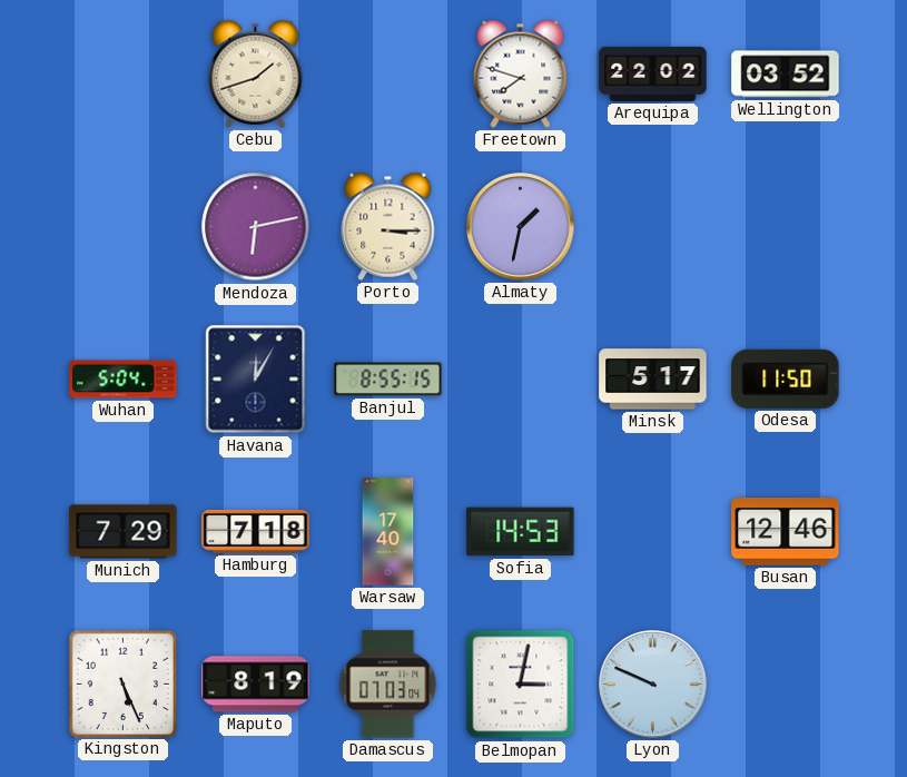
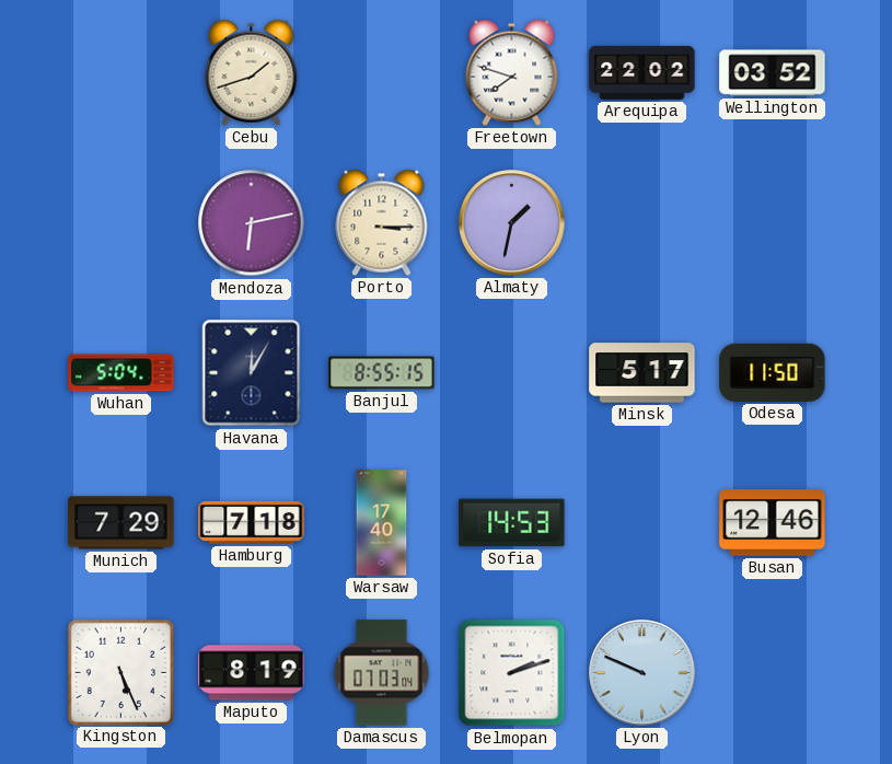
Belmopan: 3:02 -> 2:12
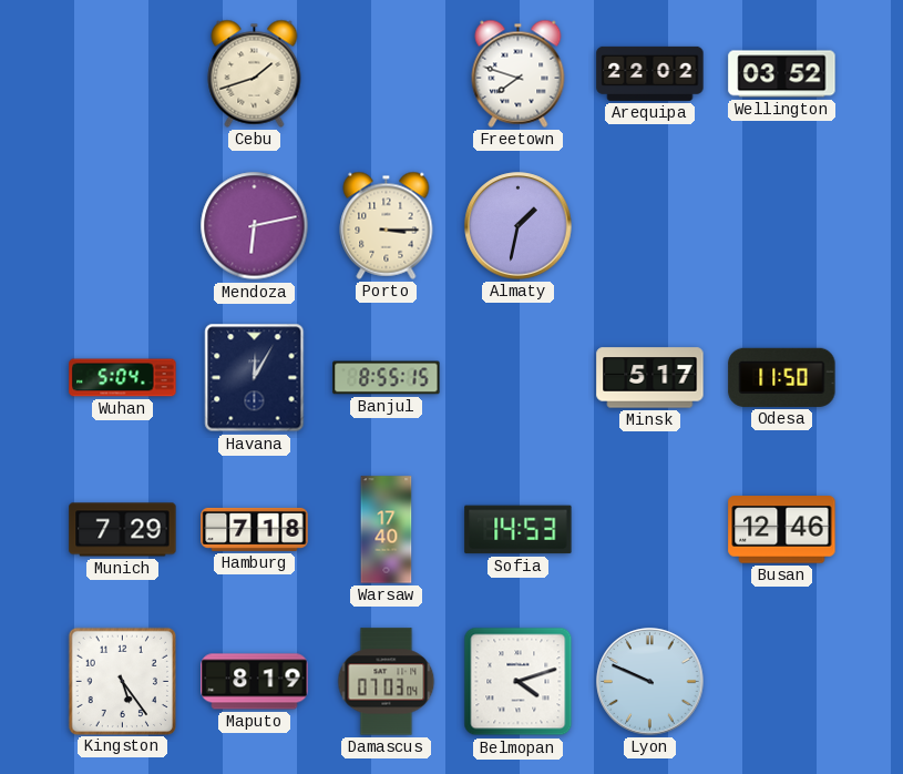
Kingston: 5:26 -> 5:24
Belmopan: 2:12 -> 4:12
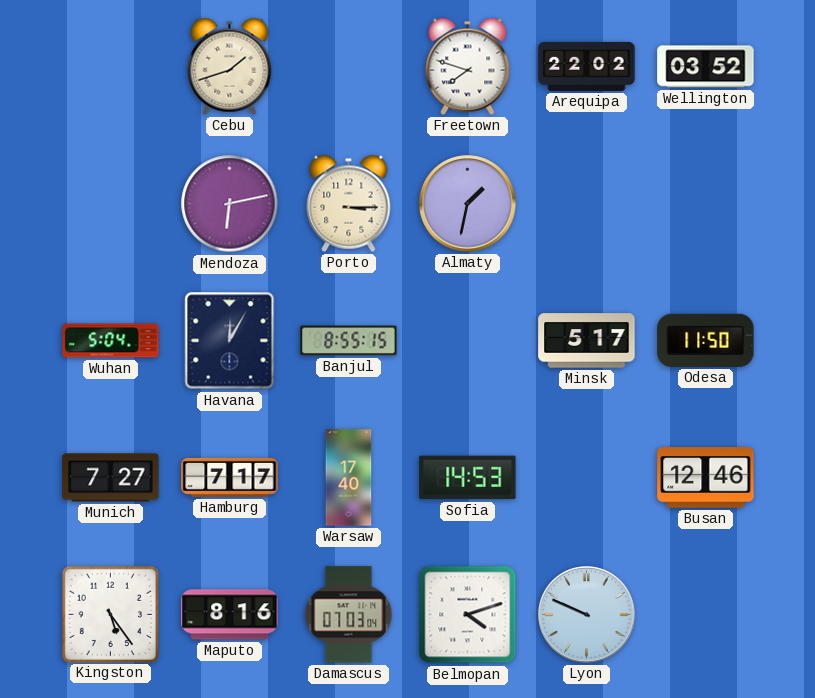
Munich: 7:29 -> 7:27
Hamburg: 7:18 -> 7:17
Maputo: 8:19 -> 8:16
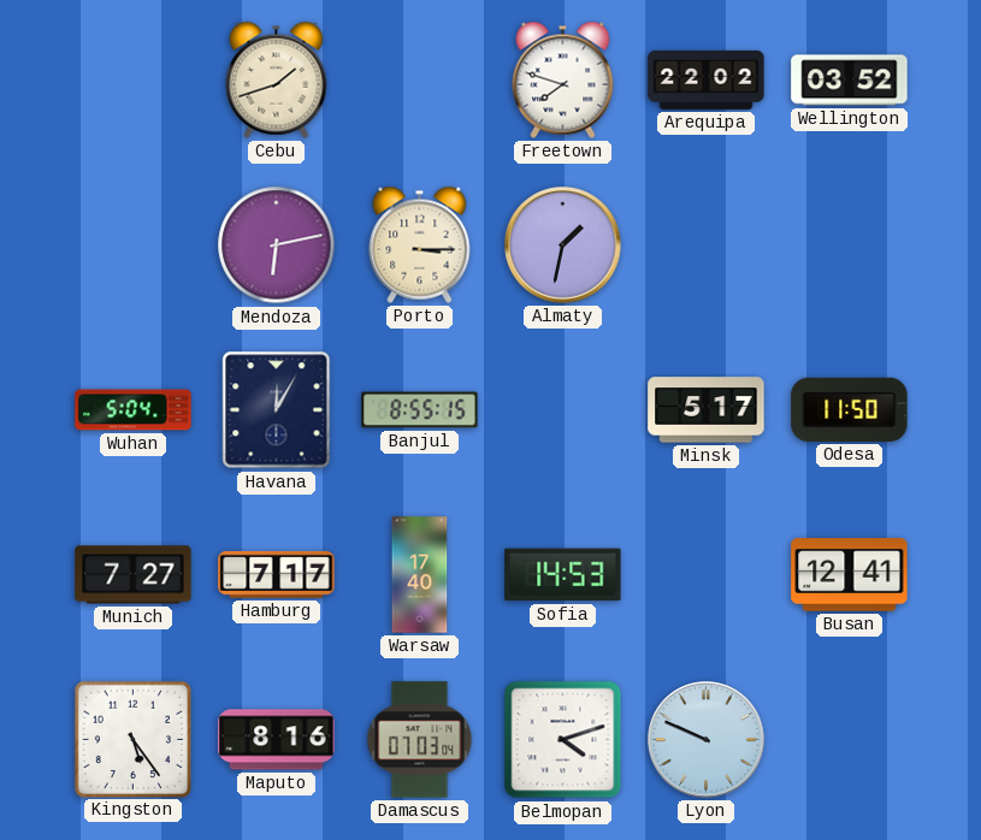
Busan: 12:46 -> 12:41
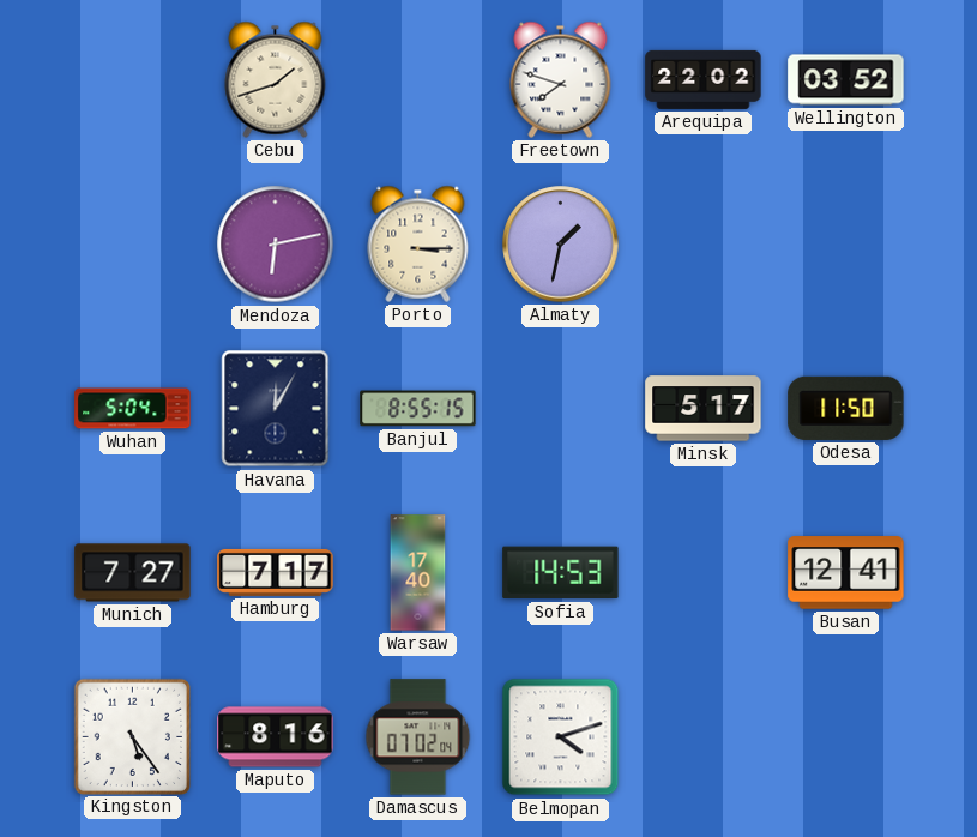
Damascus: 07:03 -> 07:02
Lyon: 9:49 -> none
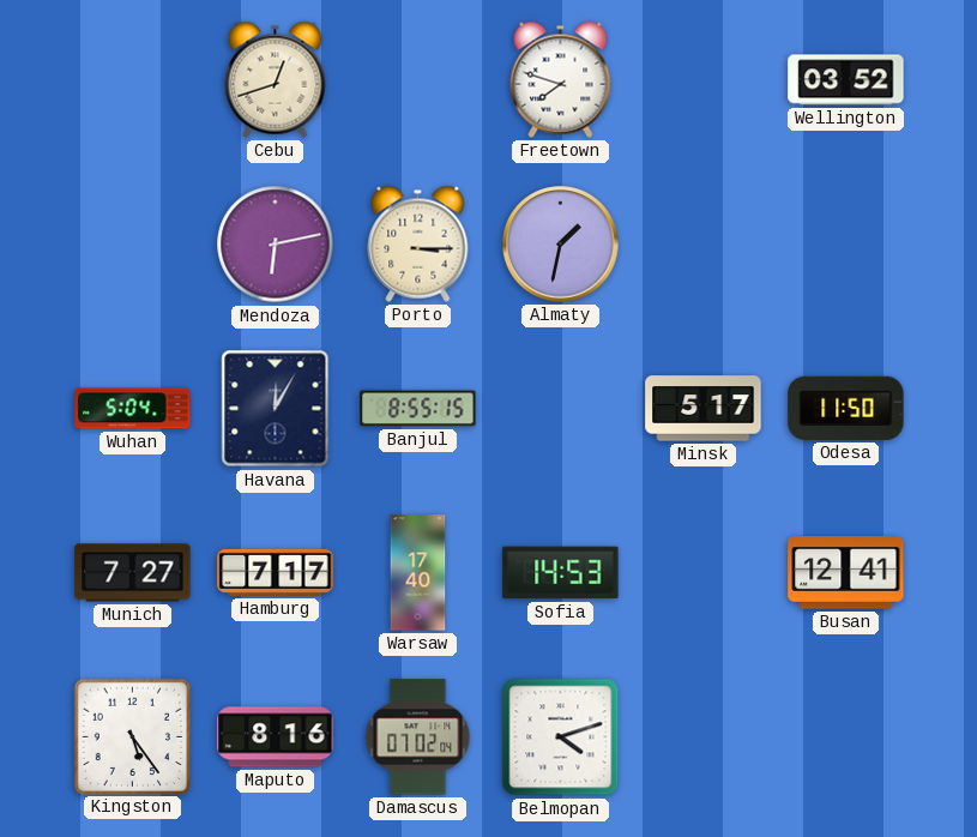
Cebu: 1:42 -> 12:42
Arequipa: 22:02 -> none
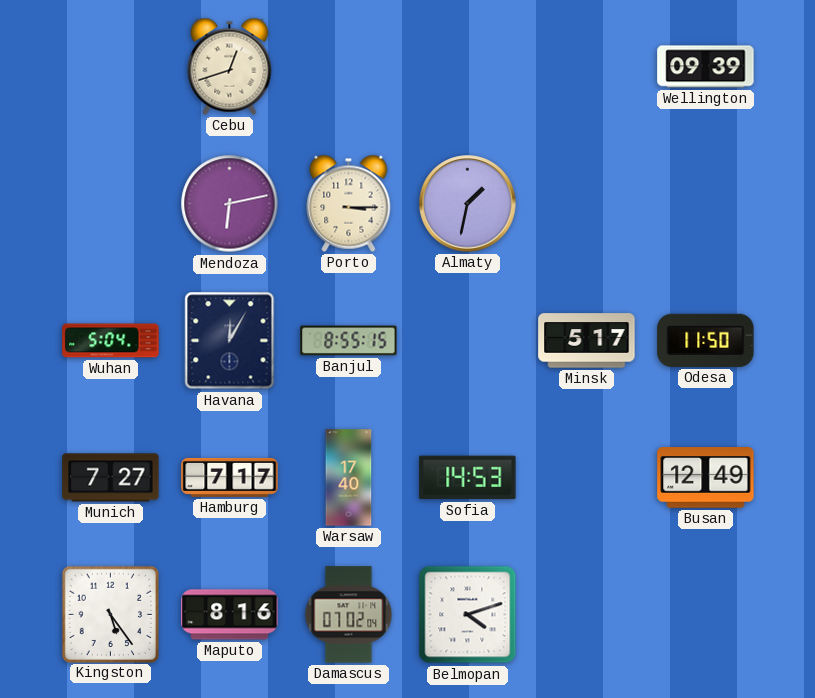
Freetown: 7:48 -> none
Wellington: 03:52 -> 09:39
Busan: 12:41 -> 12:49
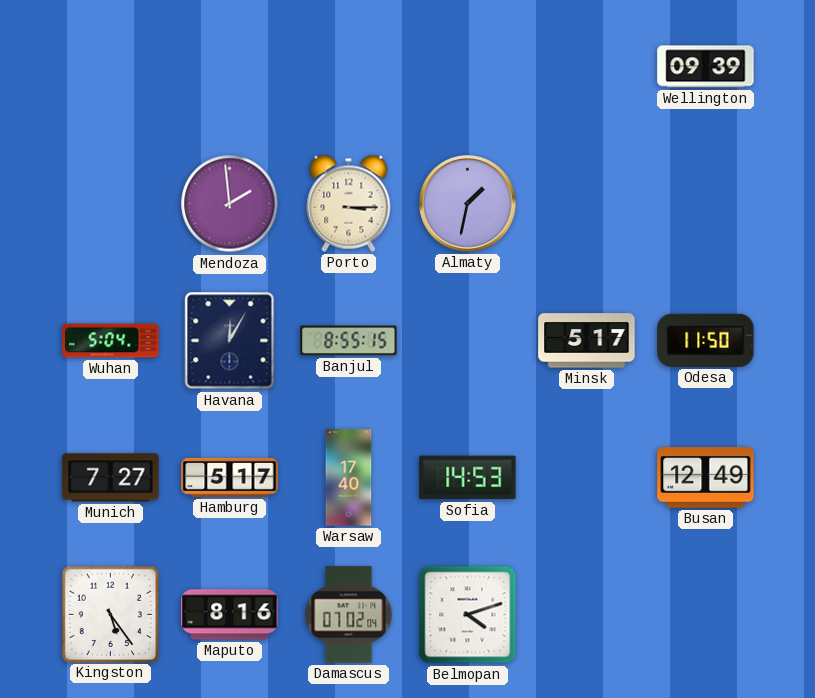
Cebu: 12:42 -> none
Mendoza: 6:13 -> 1:59
Hamburg: 7:17 -> 5:17
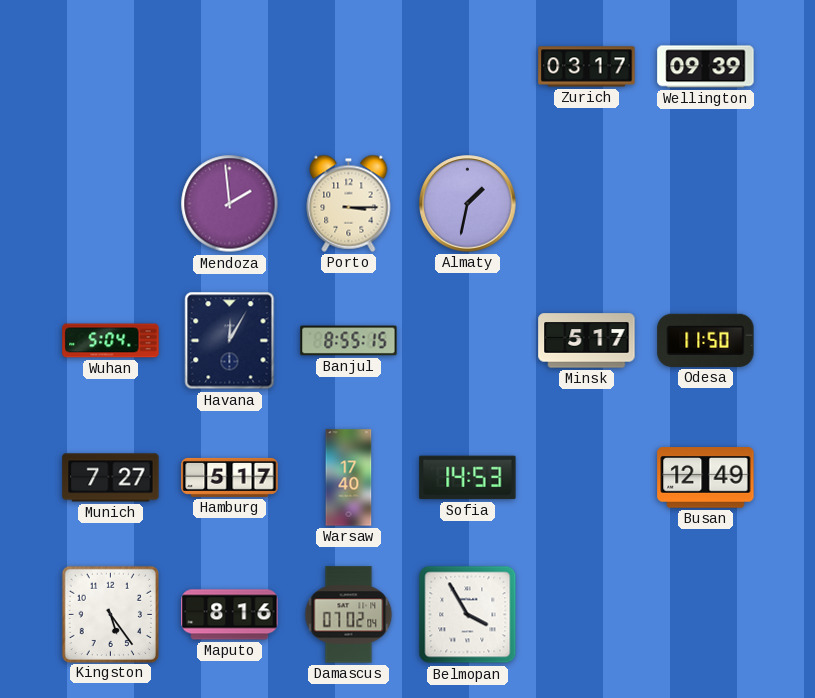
Zurich: none -> 03:17
Belmopan: 4:12 -> 3:55
